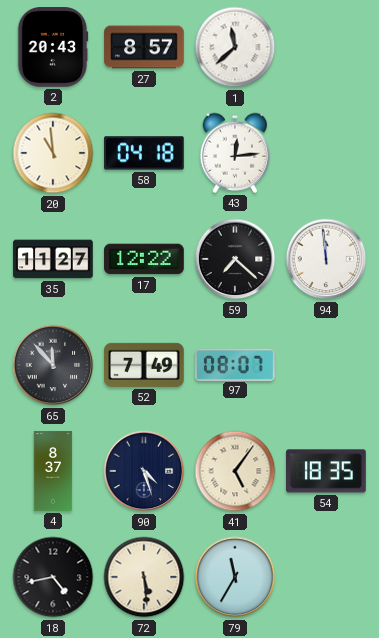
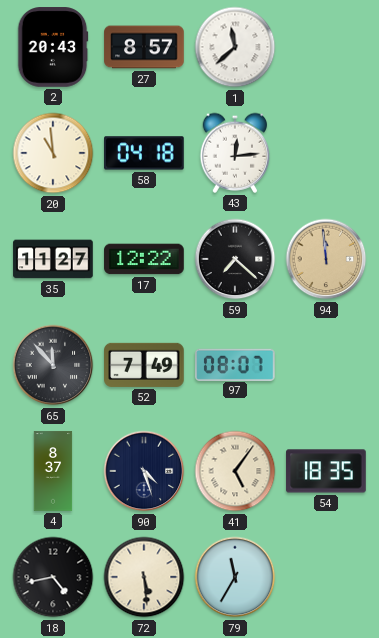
94 dial: white -> champagne
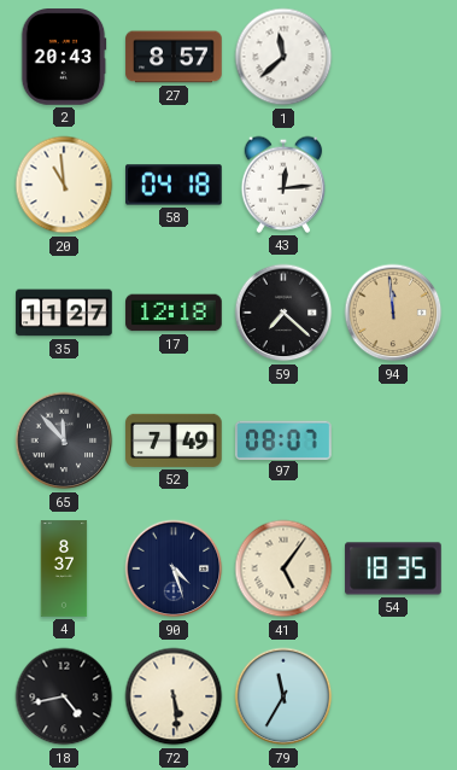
17: 12:22 -> 12:18
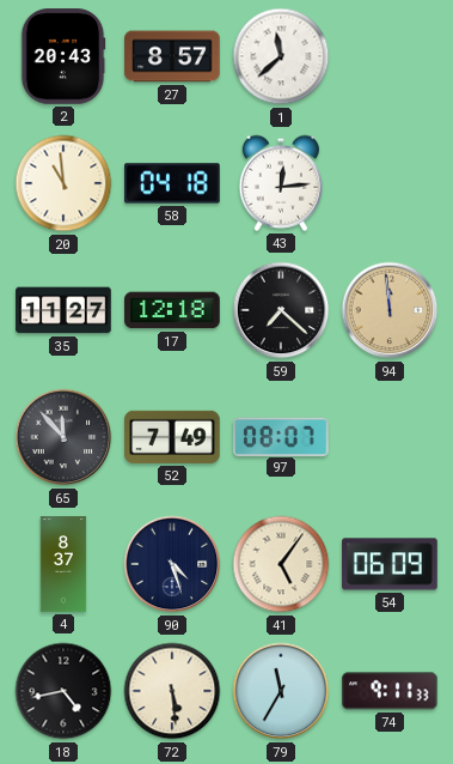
54: 18:35 -> 06:09
74: none -> 9:11
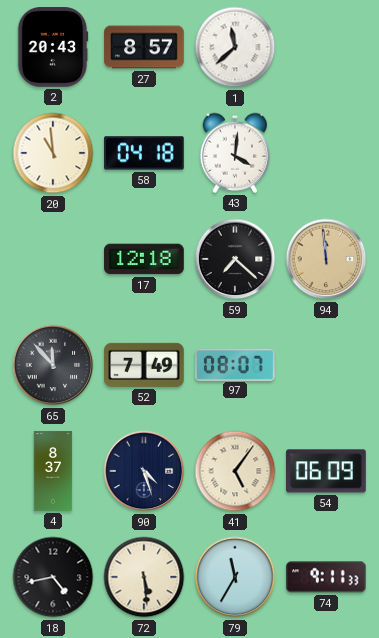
43: 12:14 -> 4:01
35: 11:27 -> none
